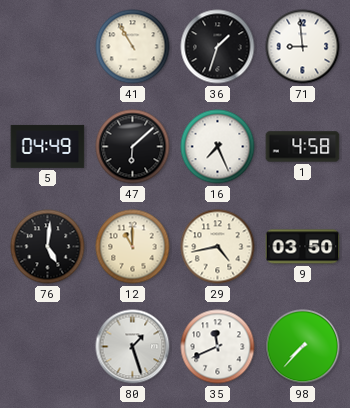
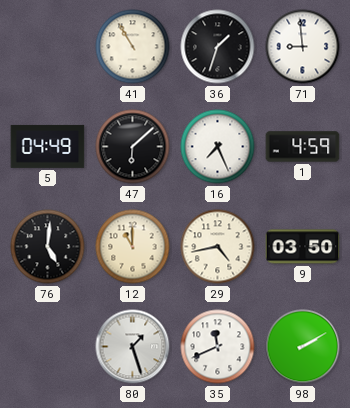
1: 4:58 -> 4:59
98: 7:37 -> 2:10
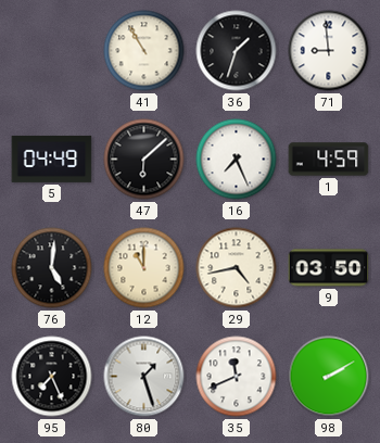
95: none -> 7:26
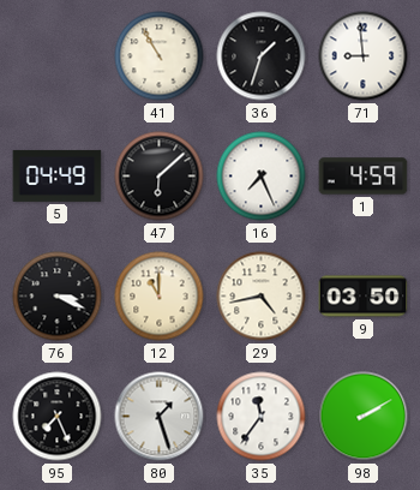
76: 5:01 -> 3:19
35: 11:41 -> 11:36
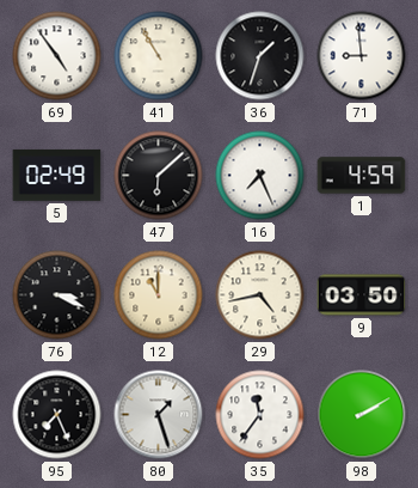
69: none -> 4:54
5: 04:49 -> 02:49
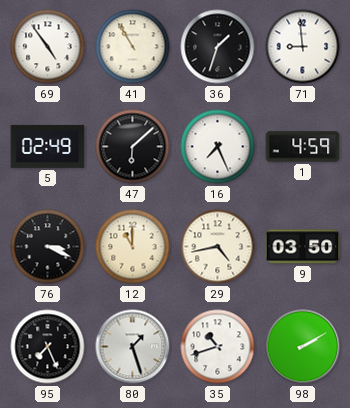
35: 11:36 -> 10:42
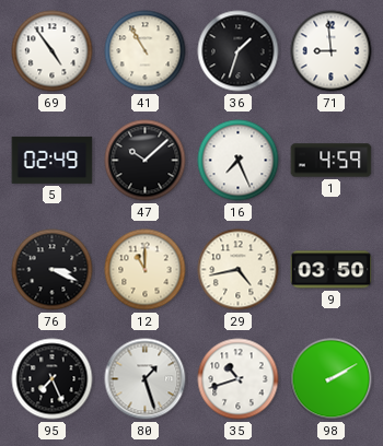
47: 6:08 -> 10:08
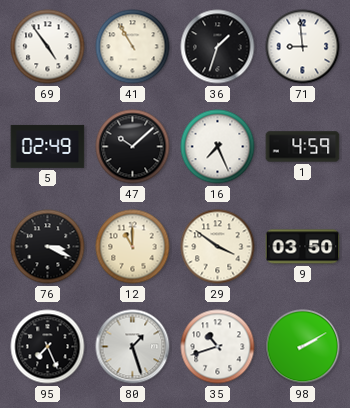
29: 4:43 -> 3:51
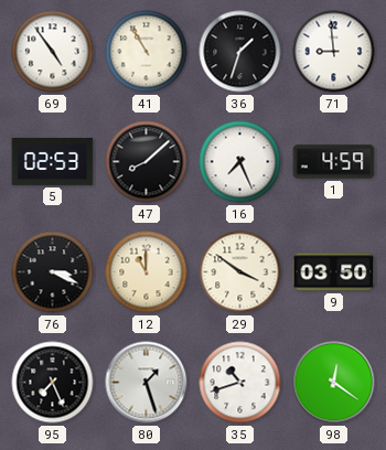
5: 02:49 -> 02:53
47: 10:08 -> 8:08
98: 2:10 -> 12:21
